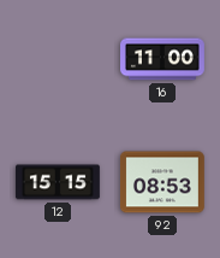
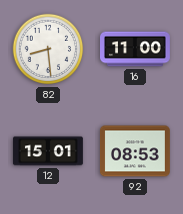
82: none -> 8:29
12: 15:15 -> 15:01
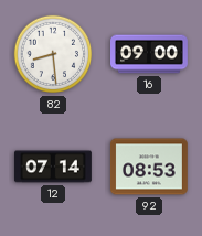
16: 11:00 -> 09:00
12: 15:01 -> 07:14
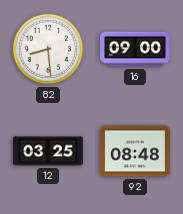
12: 07:14 -> 03:25
92: 08:53 -> 08:48
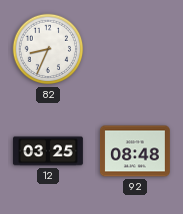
82: 8:29 -> 8:34
16: 09:00 -> none
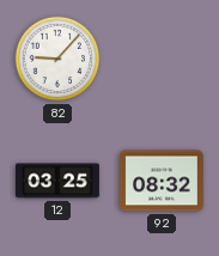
82: 8:34 -> 9:07
92: 08:48 -> 08:32
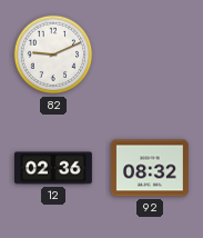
82: 9:07 -> 9:11
12: 03:25 -> 02:36
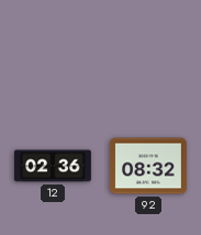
82: 9:11 -> none
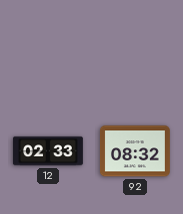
12: 02:36 -> 02:33
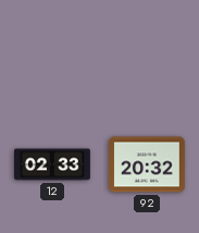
92: 08:32 -> 20:32
